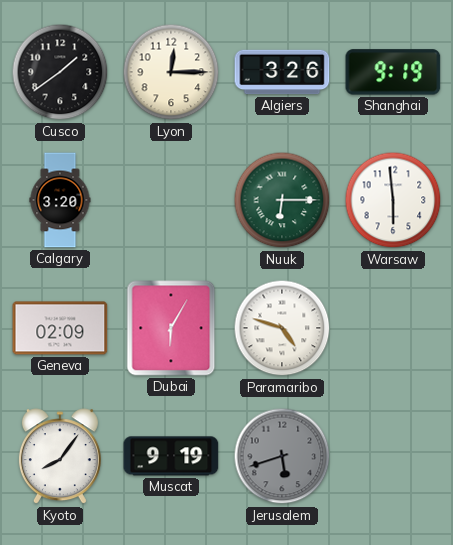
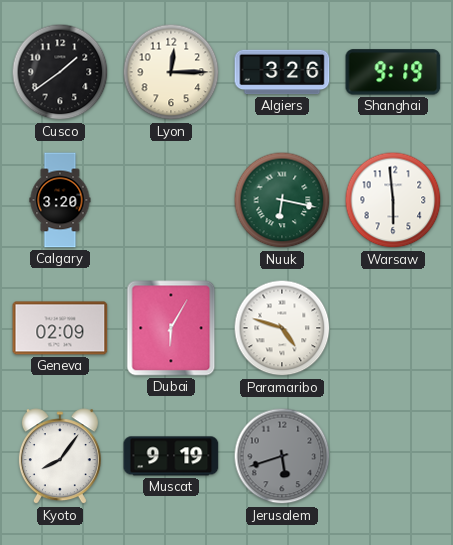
Nuuk: 6:15 -> 6:17
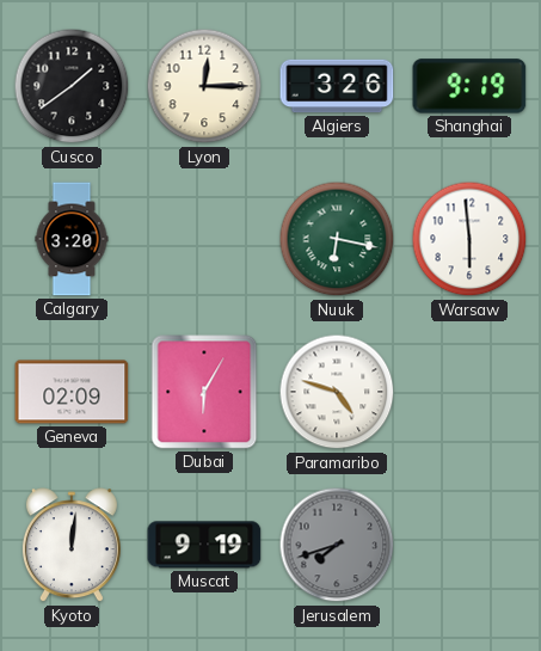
Kyoto: 8:06 -> 12:01
Jerusalem: 5:42 -> 7:42
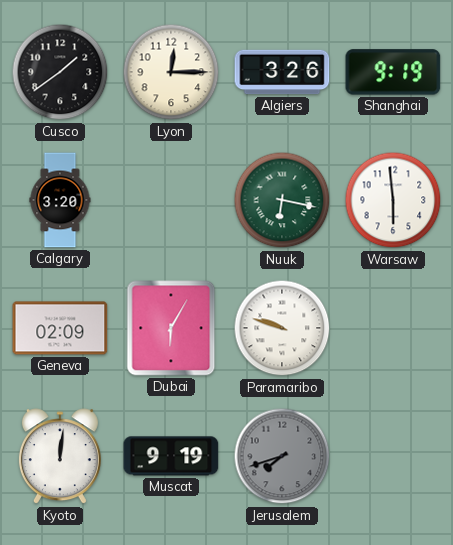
Paramaribo: 4:48 -> 9:48
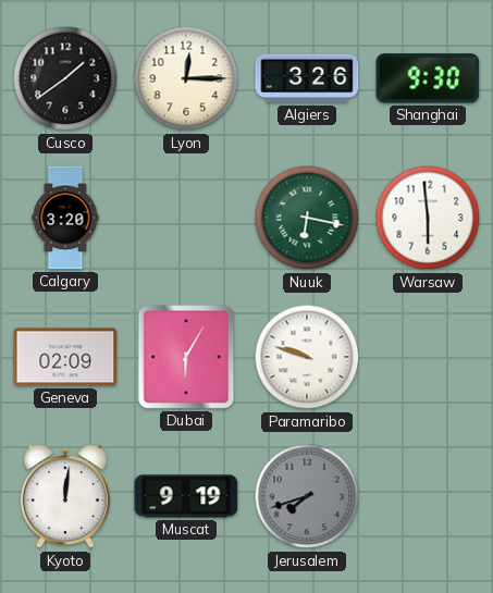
Shanghai: 9:19 -> 9:30
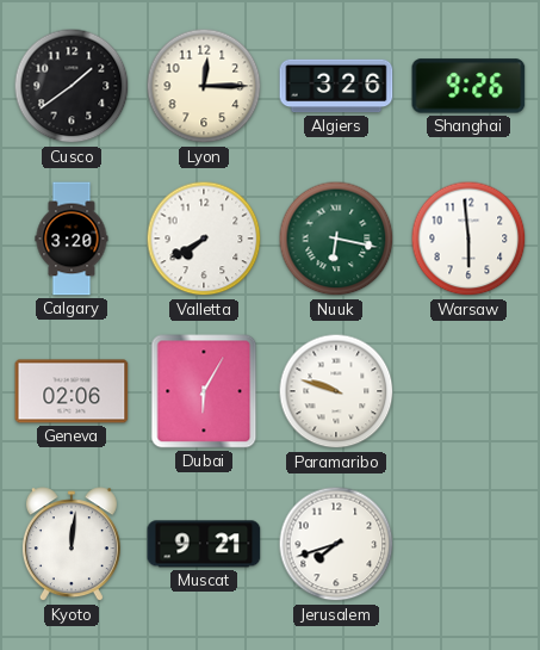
Shanghai: 9:30 -> 9:26
Valletta: none -> 7:40
Geneva: 02:09 -> 02:06
Muscat: 9:19 -> 9:21
Jerusalem dial: grey -> white
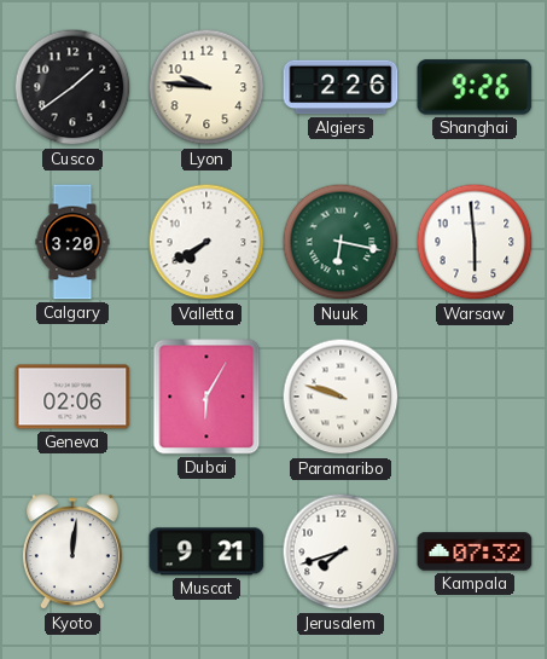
Lyon: 12:15 -> 9:46
Algiers: 3:26 -> 2:26
Kampala: none -> 07:32
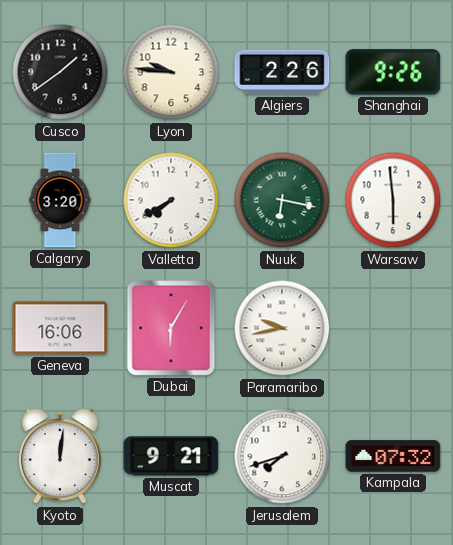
Geneva: 02:06 -> 16:06
Paramaribo: 9:48 -> 9:43
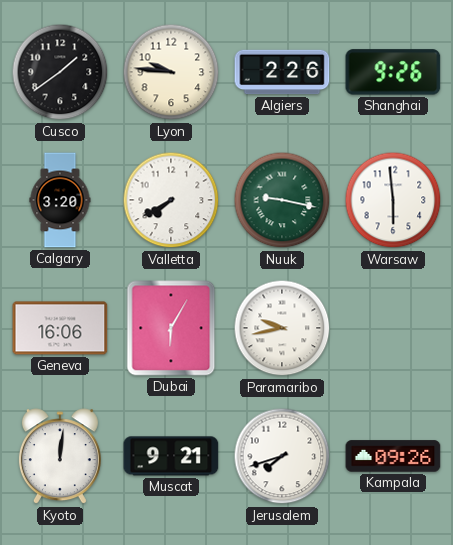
Nuuk: 6:17 -> 9:17
Kampala: 07:32 -> 09:26
